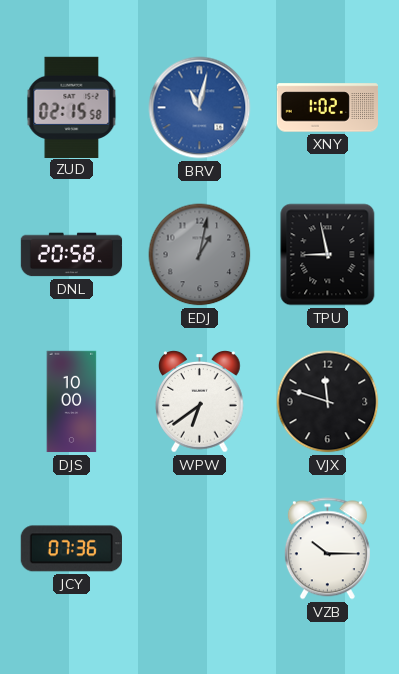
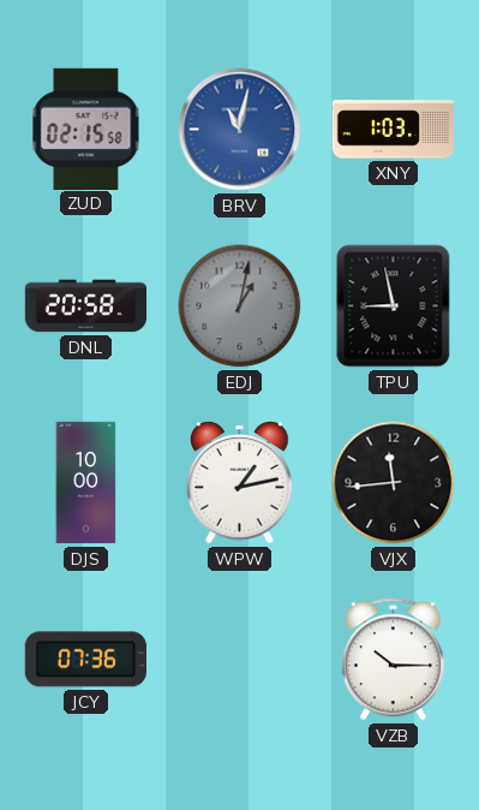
XNY: 1:02 -> 1:03
WPW: 6:39 -> 1:13
VJX: 11:48 -> 11:44
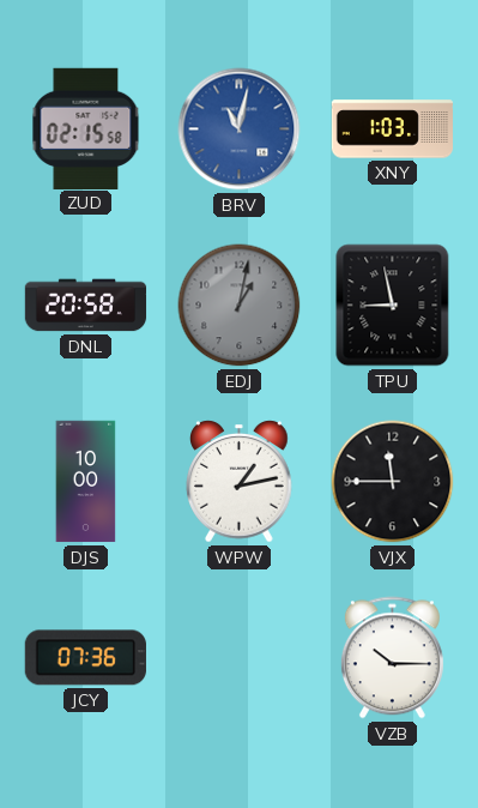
VJX: 11:44 -> 11:45
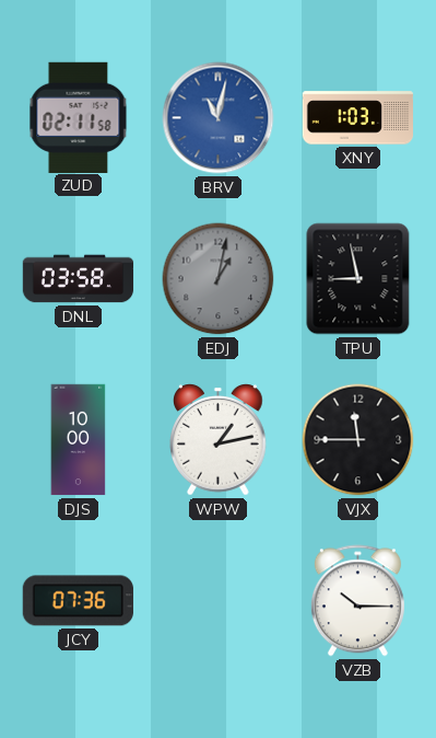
ZUD: 02:15 -> 02:11
DNL: 20:58 -> 03:58
